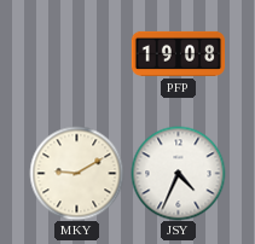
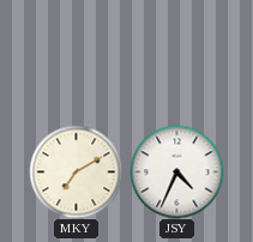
PFP: 19:08 -> none
MKY: 9:10 -> 7:10
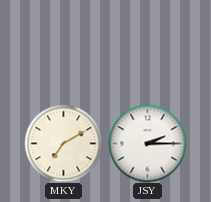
JSY: 4:34 -> 2:15
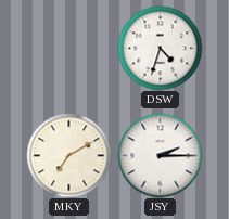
DSW: none -> 4:33
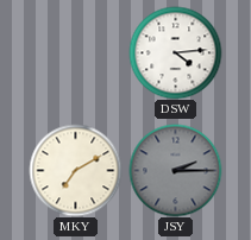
DSW: 4:33 -> 4:14
JSY dial: white -> grey
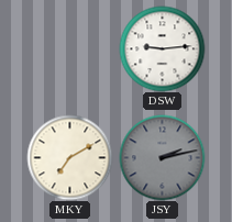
DSW: 4:14 -> 9:14
JSY: 2:15 -> 2:13
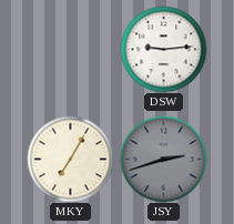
MKY: 7:10 -> 7:05
JSY: 2:13 -> 2:42
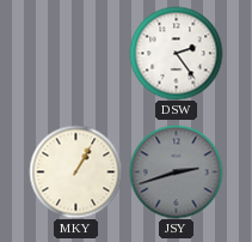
DSW: 9:14 -> 2:24
MKY: 7:05 -> 1:05
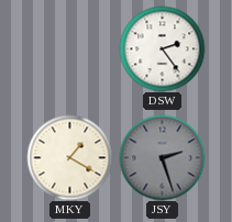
MKY: 1:05 -> 1:20
JSY: 2:42 -> 2:27
